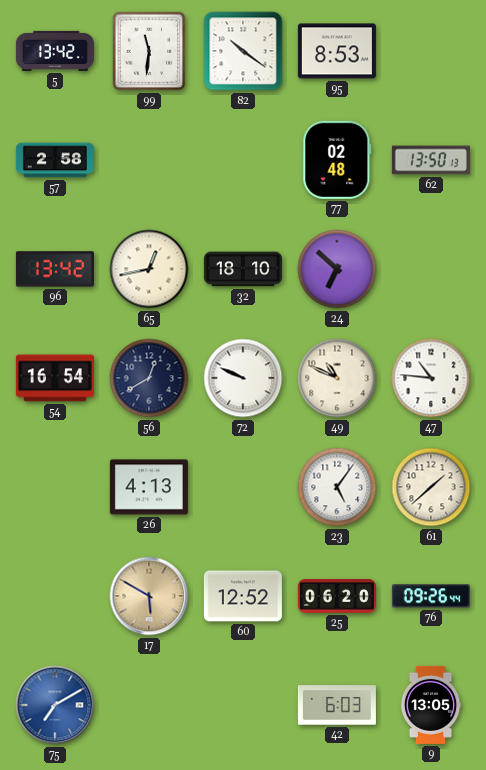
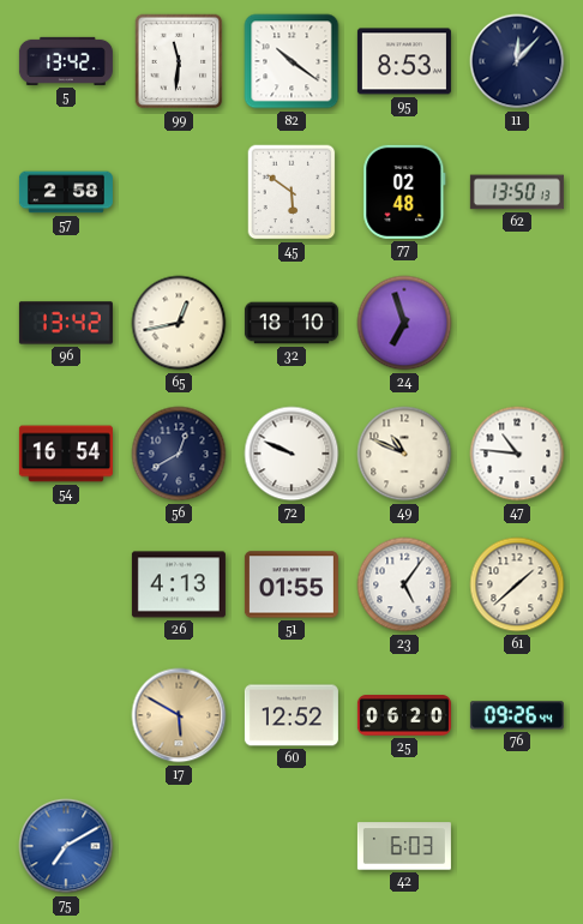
11: none -> 12:07
45: none -> 5:51
24: 6:52 -> 6:57
51: none -> 01:55
9: 13:05 -> none
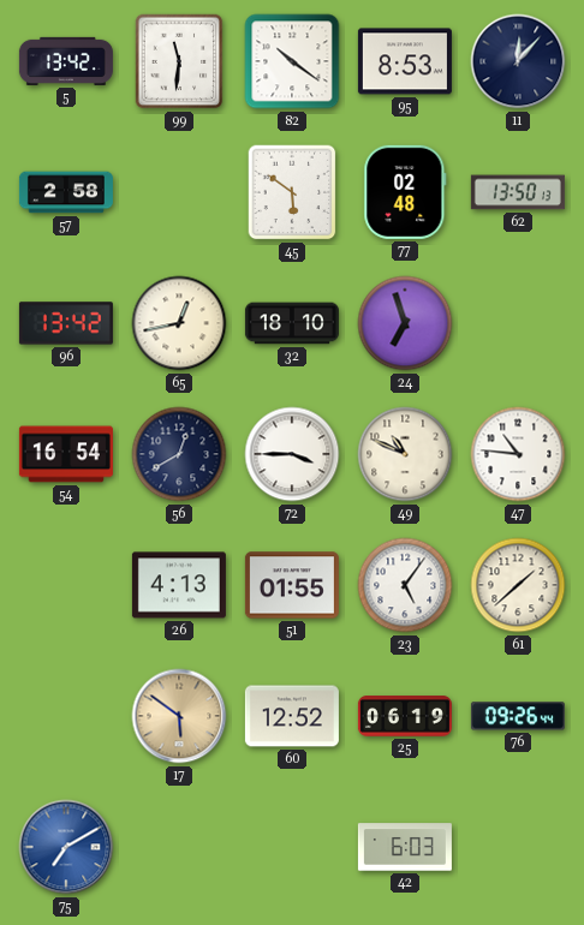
72: 9:49 -> 3:45
17: 5:50 -> 5:51
25: 06:20 -> 06:19
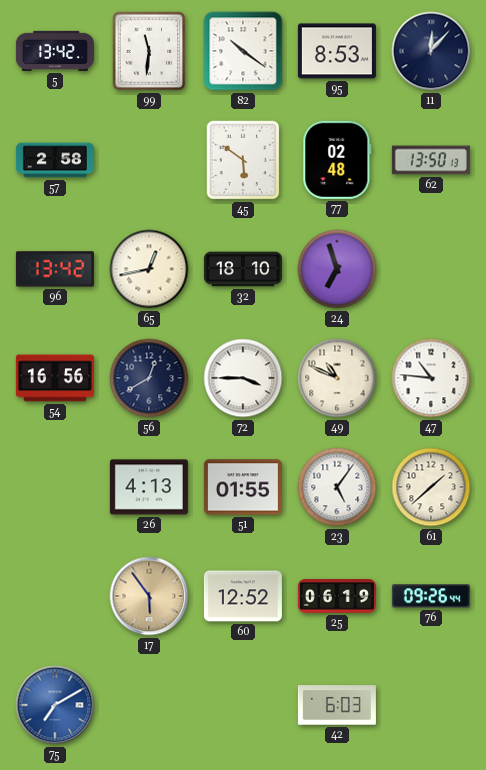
54: 16:54 -> 16:56
17: 5:51 -> 5:54
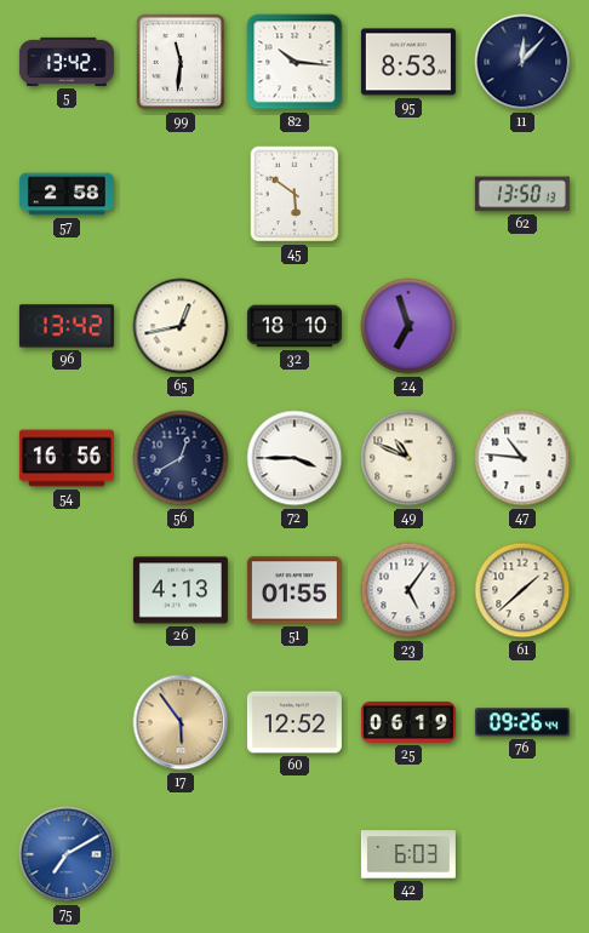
82: 10:21 -> 10:16
77: 02:48 -> none
